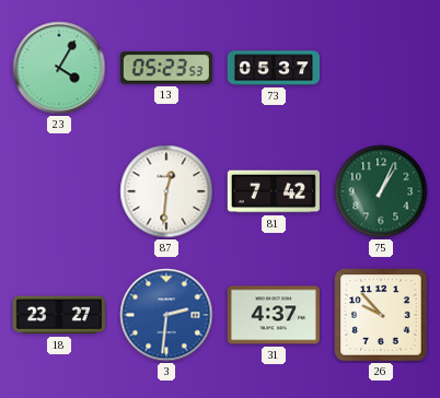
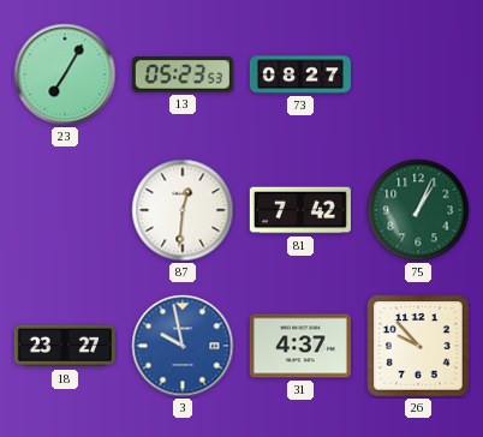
23: 4:05 -> 7:05
73: 05:37 -> 08:27
3: 2:31 -> 9:58
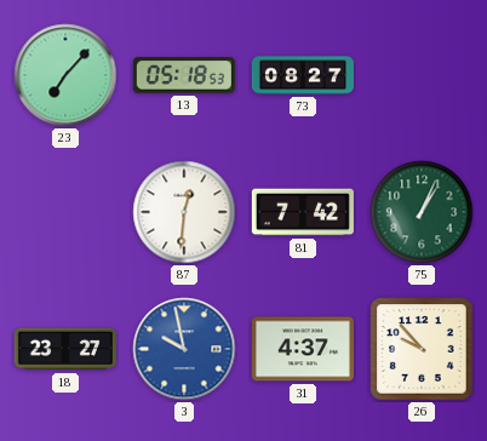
23: 7:05 -> 7:07
13: 05:23 -> 05:18
